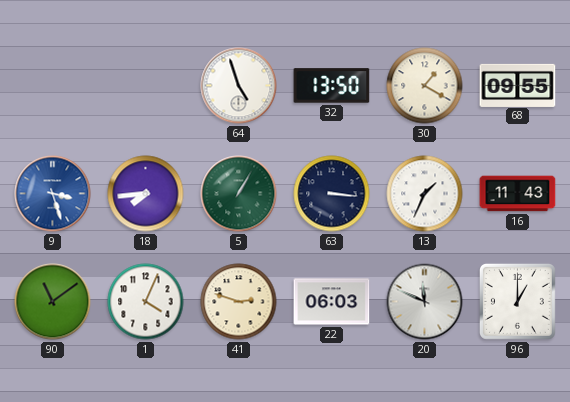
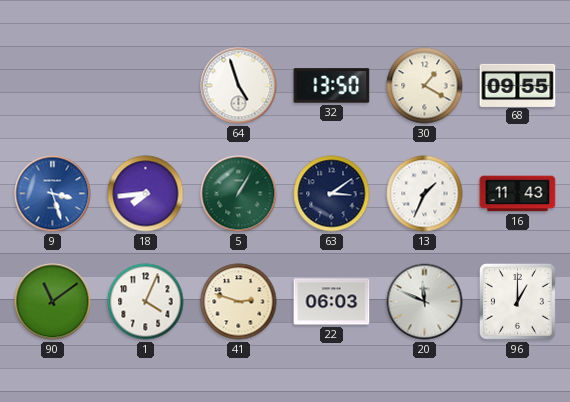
63: 3:16 -> 3:09
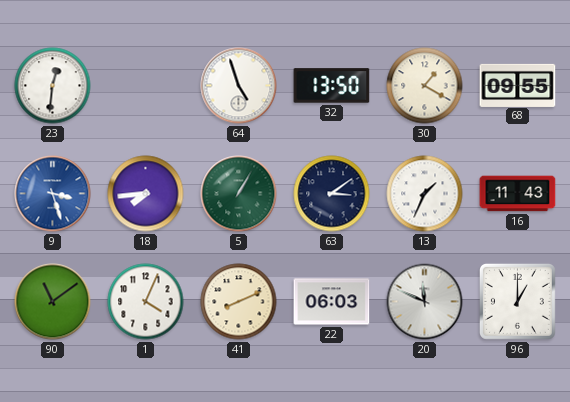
23: none -> 12:31
41: 2:48 -> 8:11
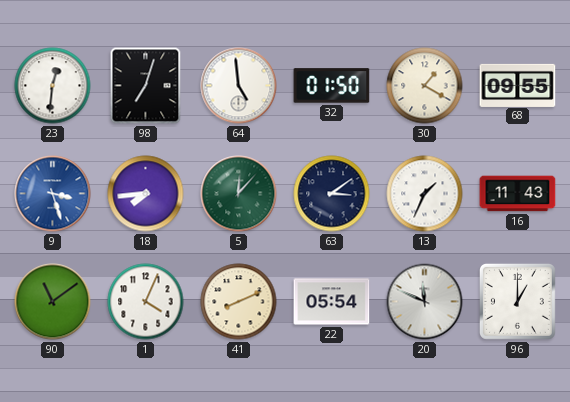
98: none -> 7:03
64: 4:57 -> 4:59
32: 13:50 -> 01:50
5: 1:05 -> 12:07
22: 06:03 -> 05:54
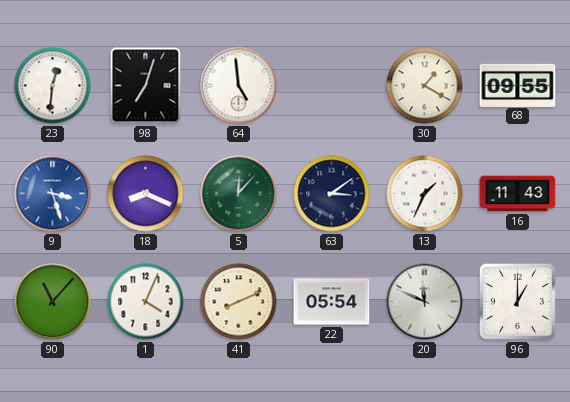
32: 01:50 -> none
18: 7:44 -> 8:19
90: 11:09 -> 11:07
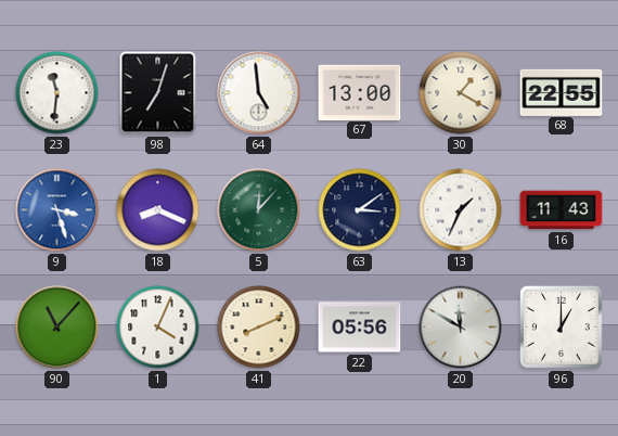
23: 12:31 -> 11:31
67: none -> 13:00
68: 09:55 -> 22:55
22: 05:54 -> 05:56
20: 11:49 -> 11:50
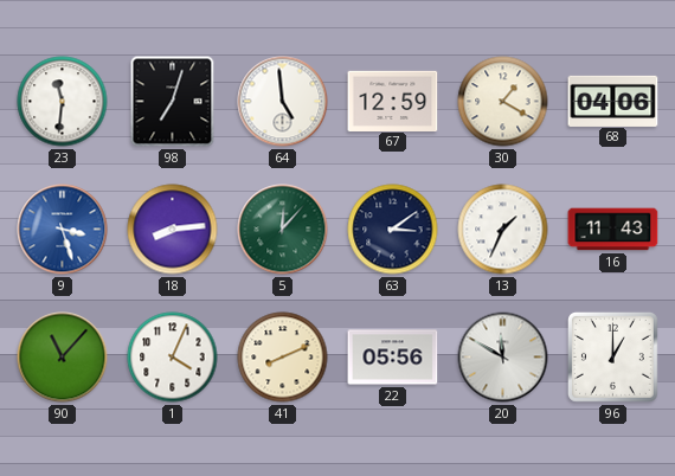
67: 13:00 -> 12:59
68: 22:55 -> 04:06
18: 8:19 -> 8:14
